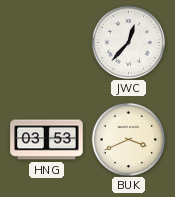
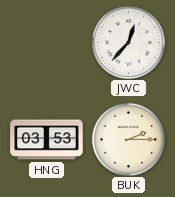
BUK: 3:41 -> 2:15
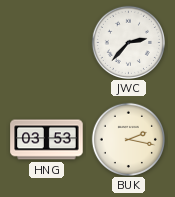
JWC: 12:37 -> 2:37
BUK: 2:15 -> 2:17
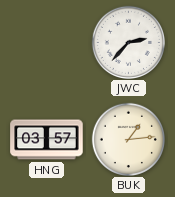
HNG: 03:53 -> 03:57
BUK: 2:17 -> 1:14
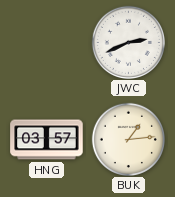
JWC: 2:37 -> 2:41
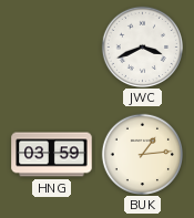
JWC: 2:41 -> 3:41
HNG: 03:57 -> 03:59
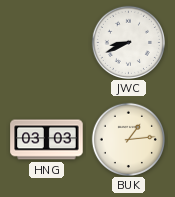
JWC: 3:41 -> 8:41
HNG: 03:59 -> 03:03
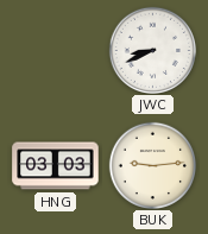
BUK: 1:14 -> 9:14
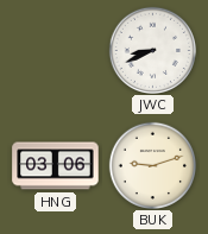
HNG: 03:03 -> 03:06
BUK: 9:14 -> 9:12
